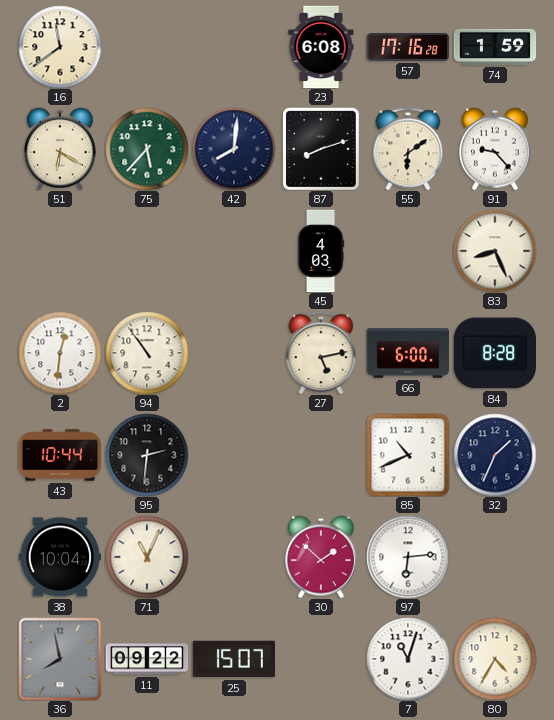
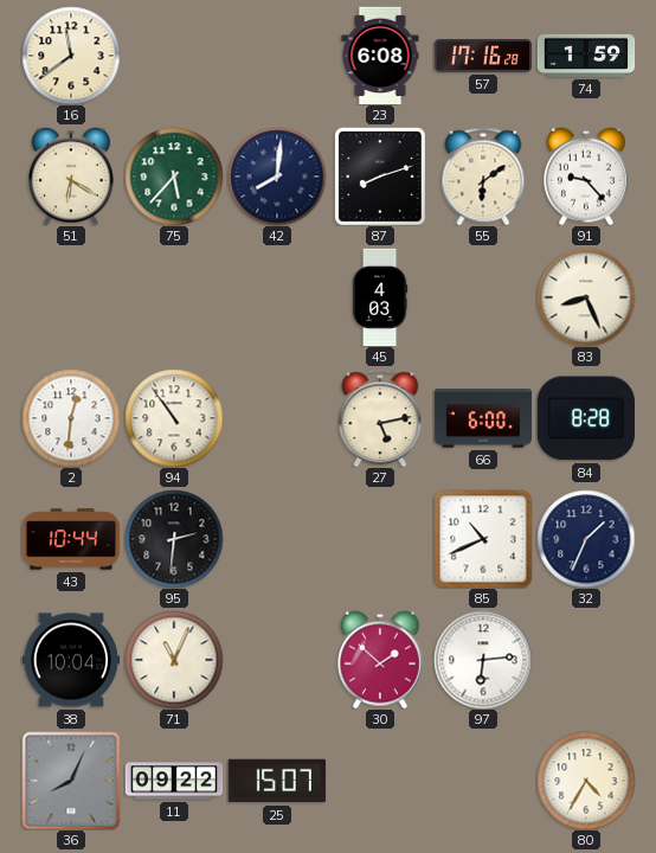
36: 7:58 -> 8:04
7: 11:03 -> none
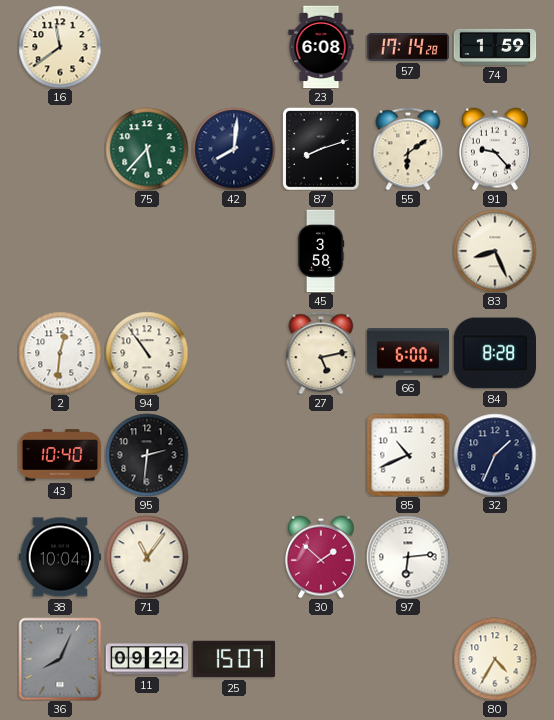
57: 17:16 -> 17:14
51: 6:20 -> none
45: 4:03 -> 3:58
43: 10:44 -> 10:40
71: 11:04 -> 11:06
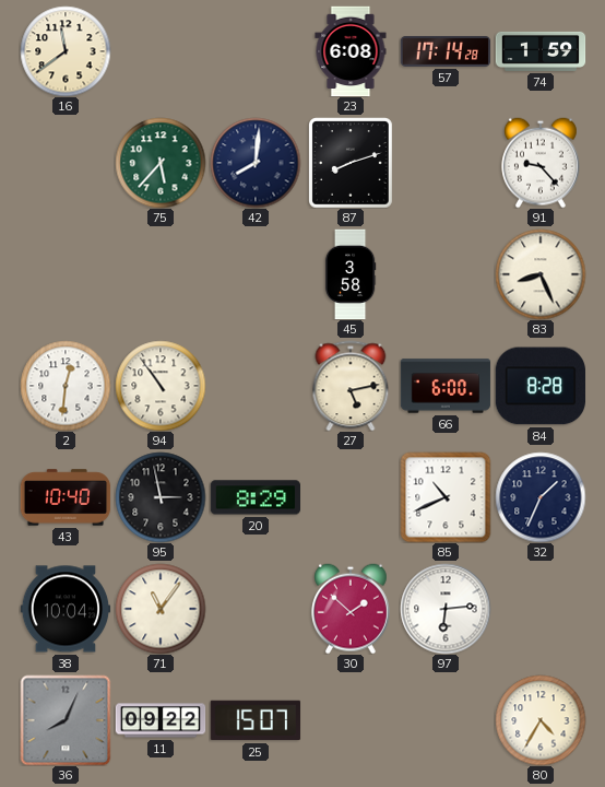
55: 6:09 -> none
95: 2:31 -> 2:58
20: none -> 8:29
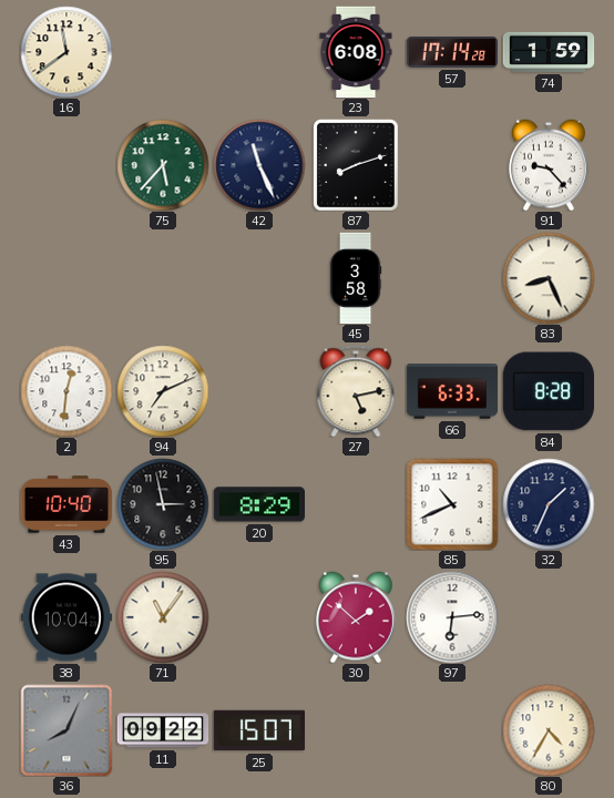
42: 8:01 -> 11:26
94: 10:54 -> 7:11
66: 6:00 -> 6:33
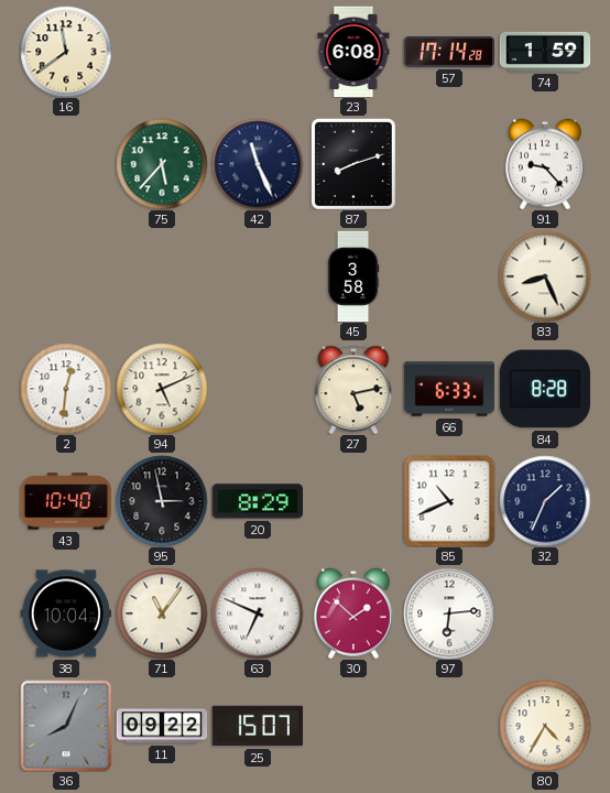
94: 7:11 -> 5:11
63: none -> 6:49
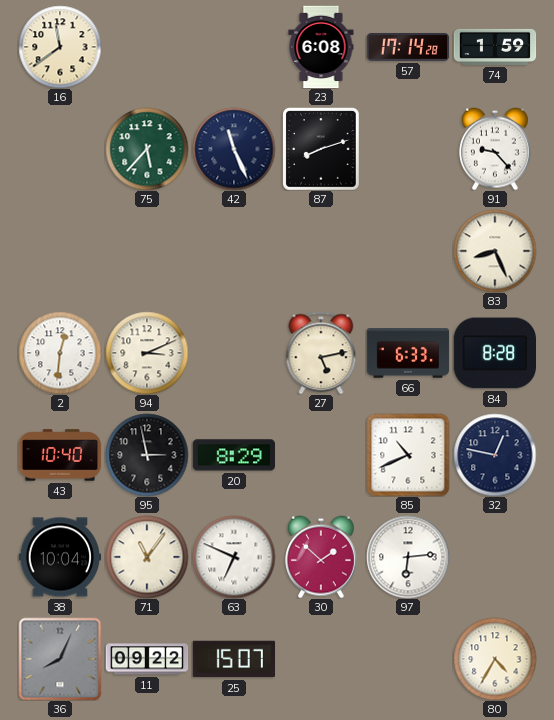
45: 3:58 -> none
94: 5:11 -> 3:11
32: 1:34 -> 12:47
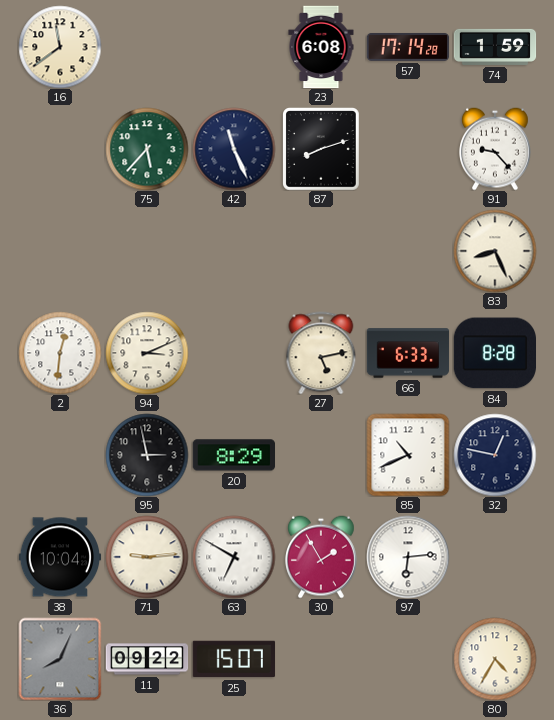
43: 10:40 -> none
71: 11:06 -> 9:14
63: 6:49 -> 6:50
30: 1:52 -> 1:55
